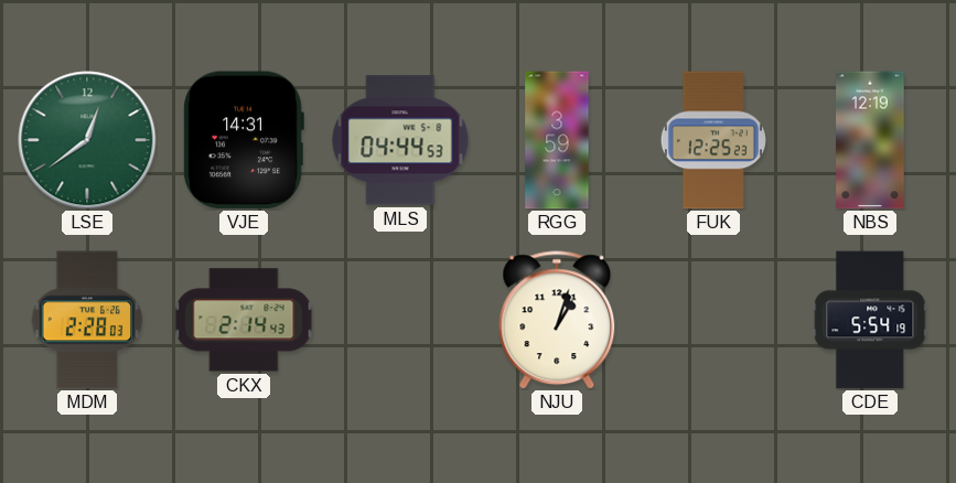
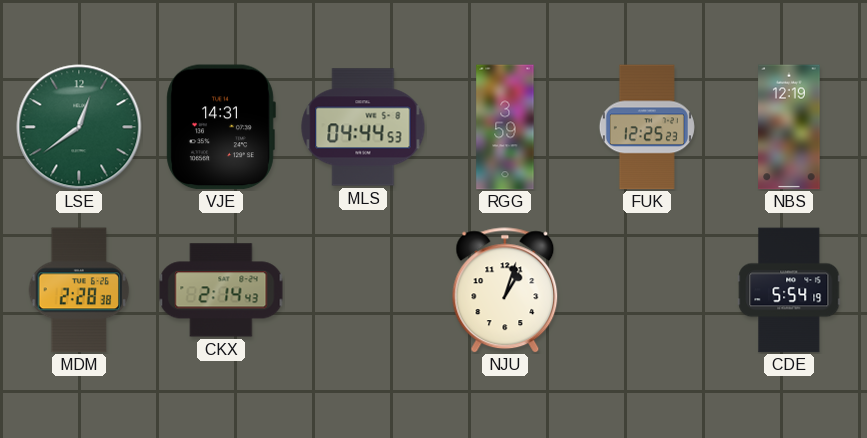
MDM: 2:28:03 -> 2:28:38
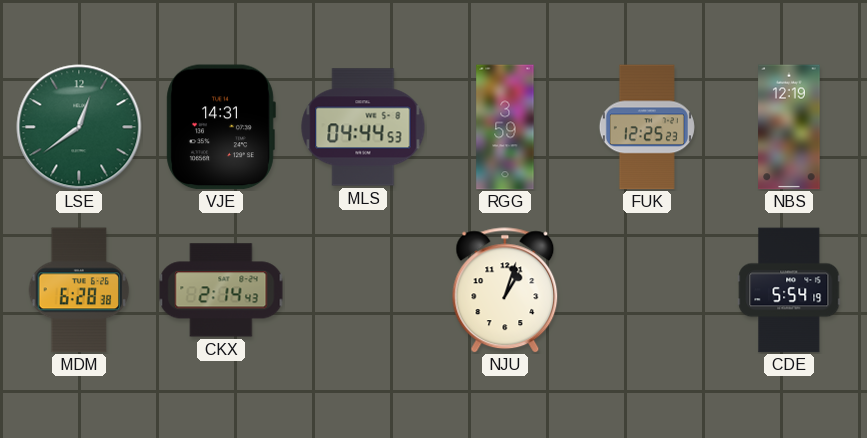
MDM: 2:28 -> 6:28
